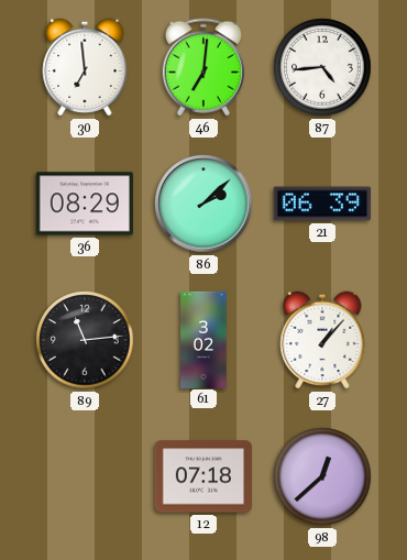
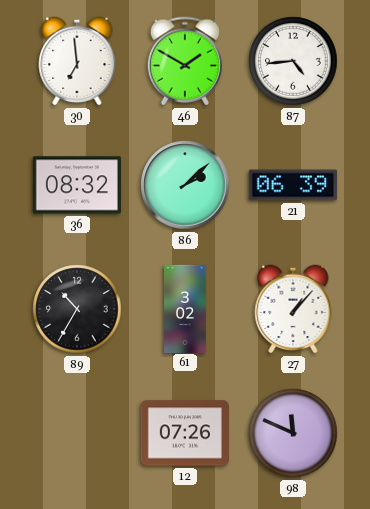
46: 7:01 -> 1:50
36: 08:29 -> 08:32
89: 11:14 -> 10:35
12: 07:18 -> 07:26
98: 12:38 -> 11:49
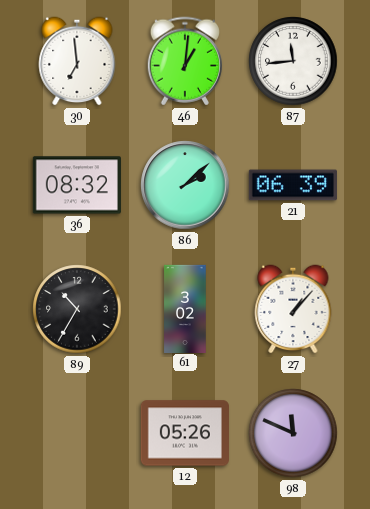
46: 1:50 -> 1:01
87: 4:44 -> 11:44
12: 07:26 -> 05:26
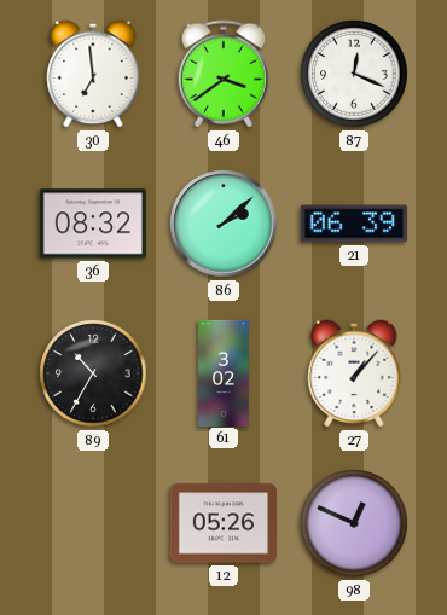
46: 1:01 -> 3:39
87: 11:44 -> 12:19
98: 11:49 -> 12:49
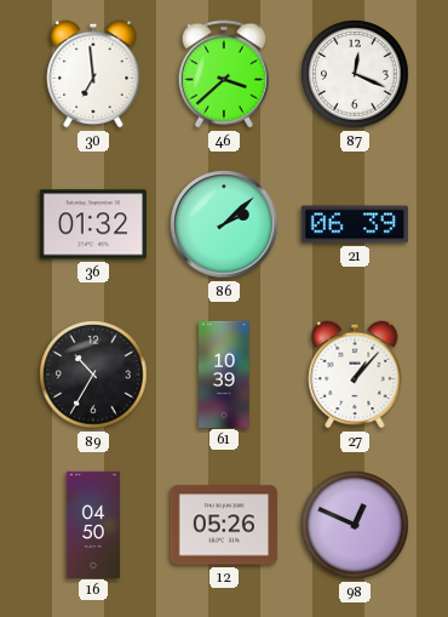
46: 3:39 -> 3:38
36: 08:32 -> 01:32
61: 3:02 -> 10:39
16: none -> 04:50
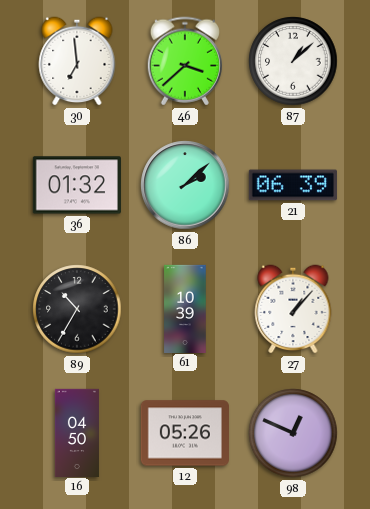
87: 12:19 -> 1:08
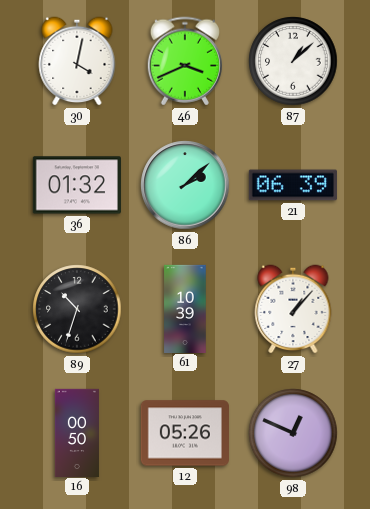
30: 6:59 -> 4:02
46: 3:38 -> 3:41
89: 10:35 -> 10:33
16: 04:50 -> 00:50
